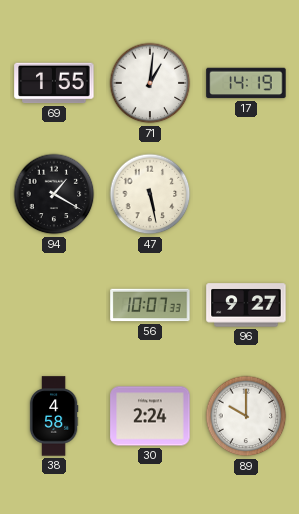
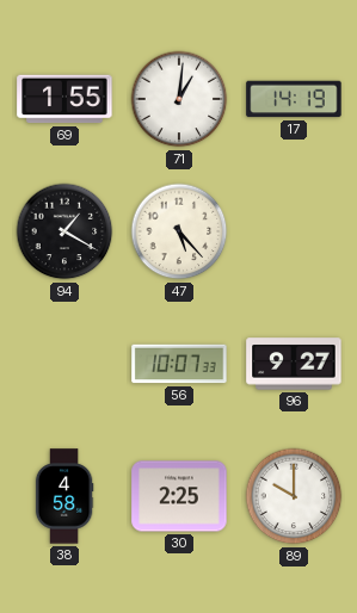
47: 5:28 -> 5:23
30: 2:24 -> 2:25
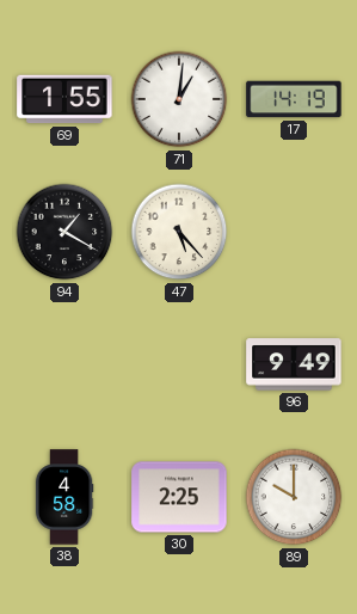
56: 10:07 -> none
96: 9:27 -> 9:49
